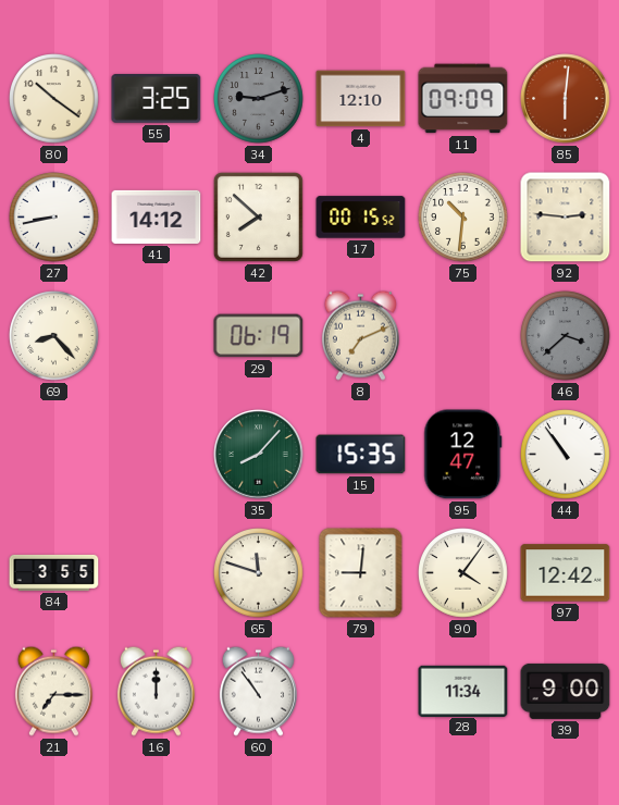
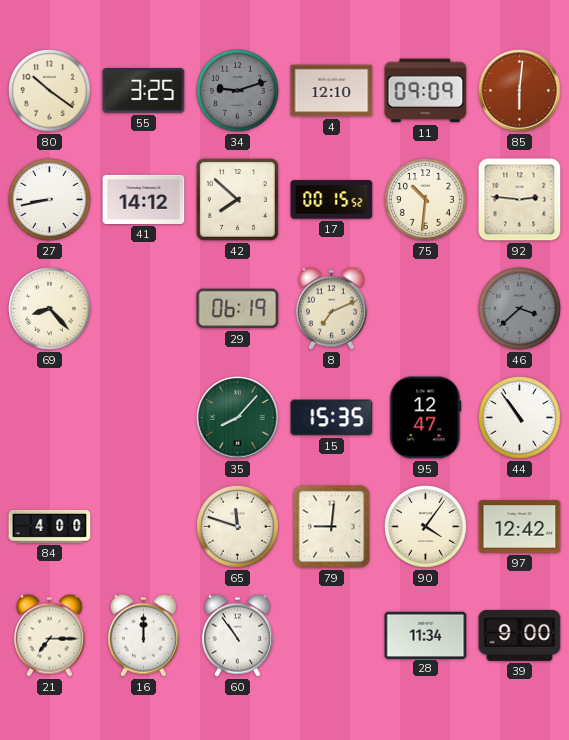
84: 3:55 -> 4:00
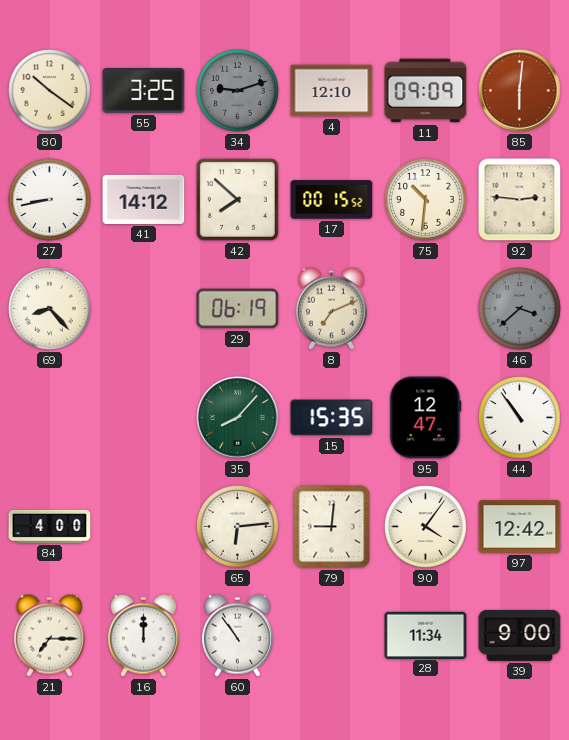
65: 11:48 -> 6:14
